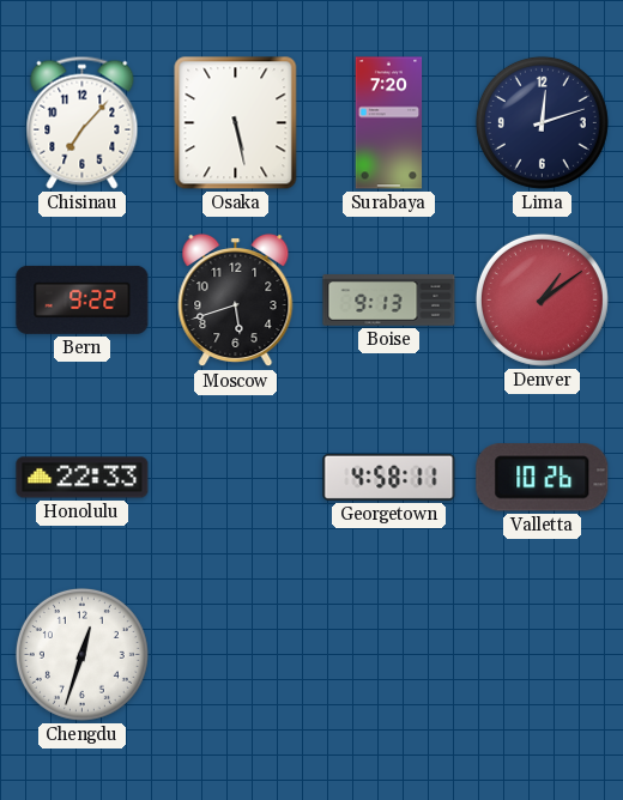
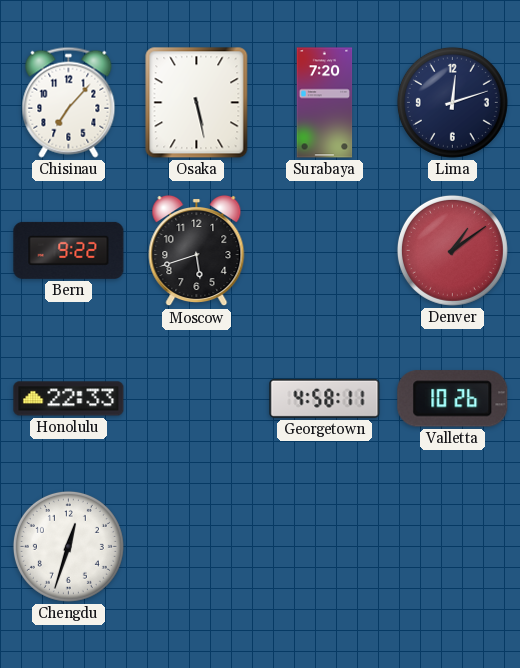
Boise: 9:13 -> none
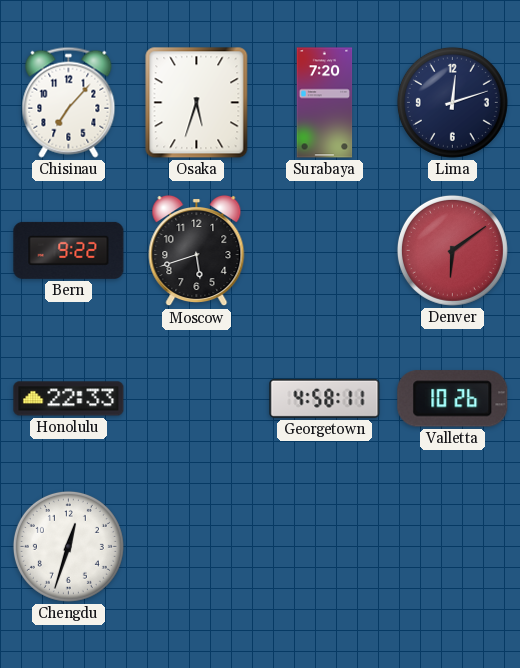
Osaka: 5:28 -> 5:33
Denver: 1:09 -> 6:09
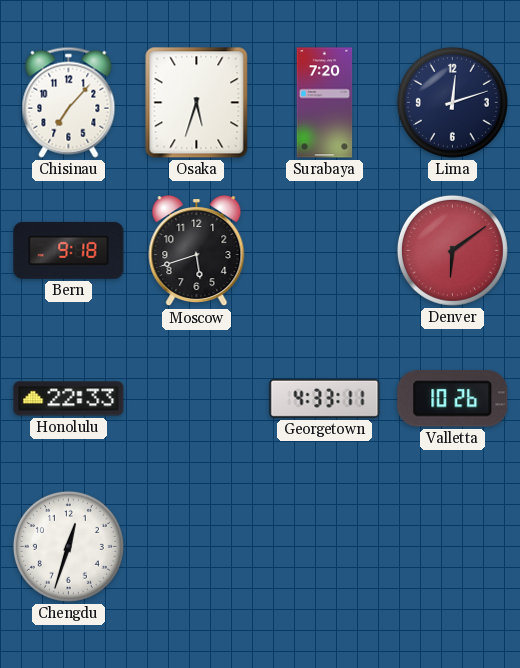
Bern: 9:22 -> 9:18
Georgetown: 4:58 -> 4:33
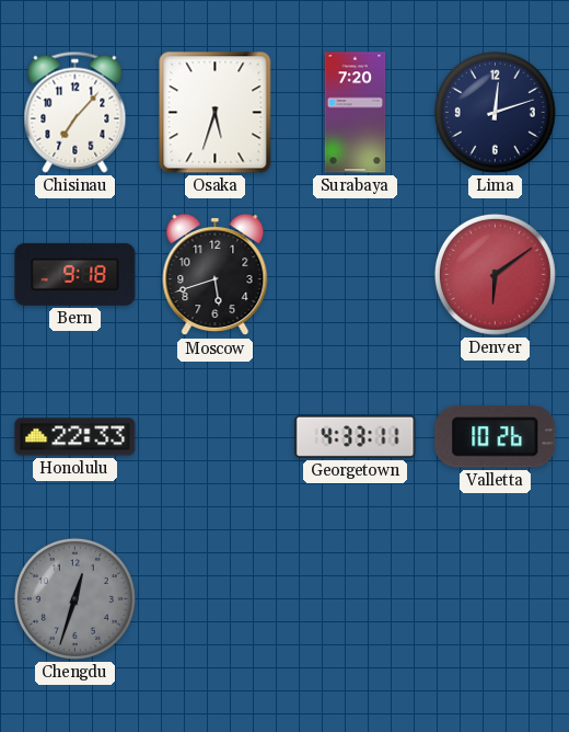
Chengdu dial: white -> grey
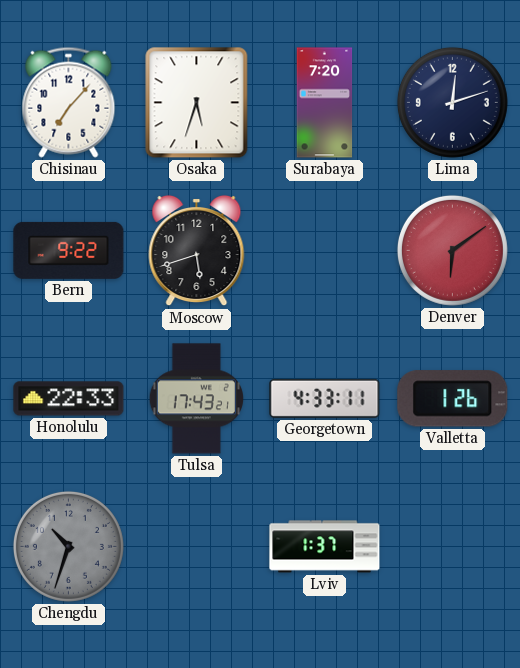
Bern: 9:18 -> 9:22
Tulsa: none -> 17:43
Valletta: 10:26 -> 1:26
Chengdu: 12:33 -> 10:33
Lviv: none -> 1:37
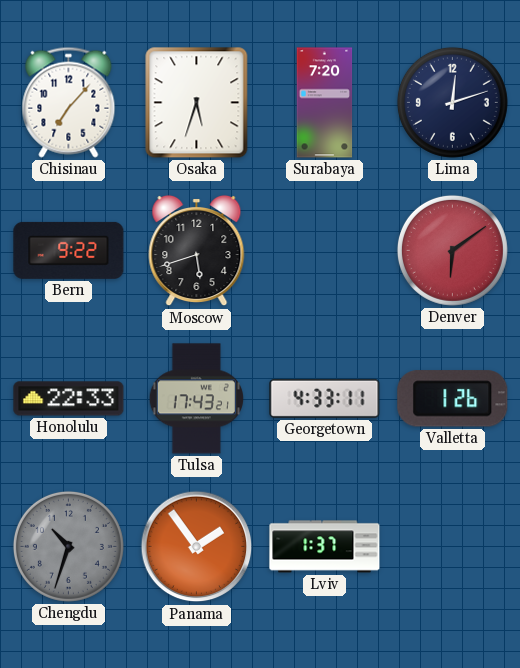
Panama: none -> 1:54
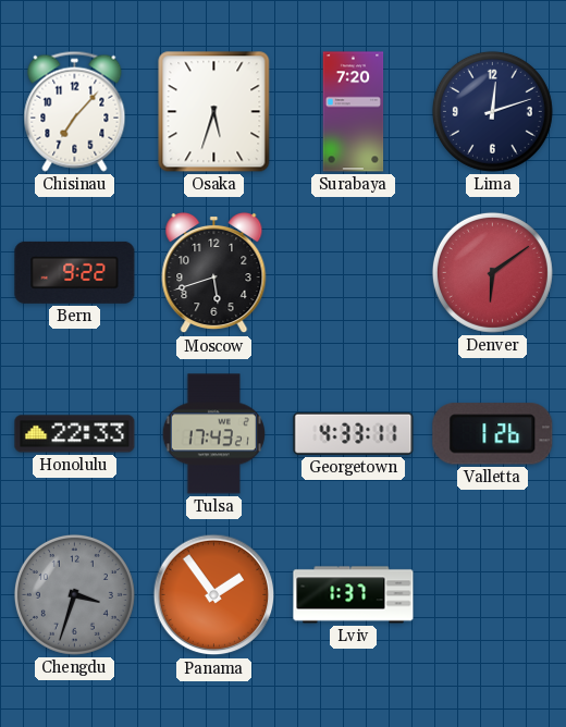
Chengdu: 10:33 -> 3:33
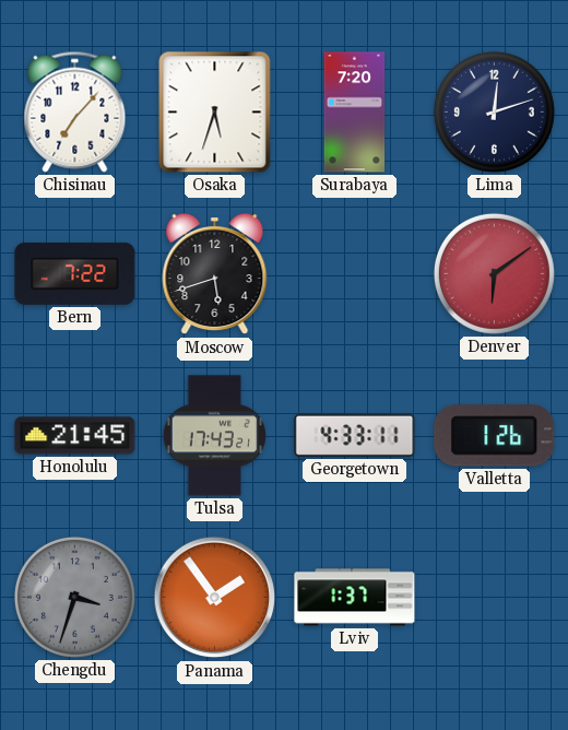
Bern: 9:22 -> 7:22
Honolulu: 22:33 -> 21:45
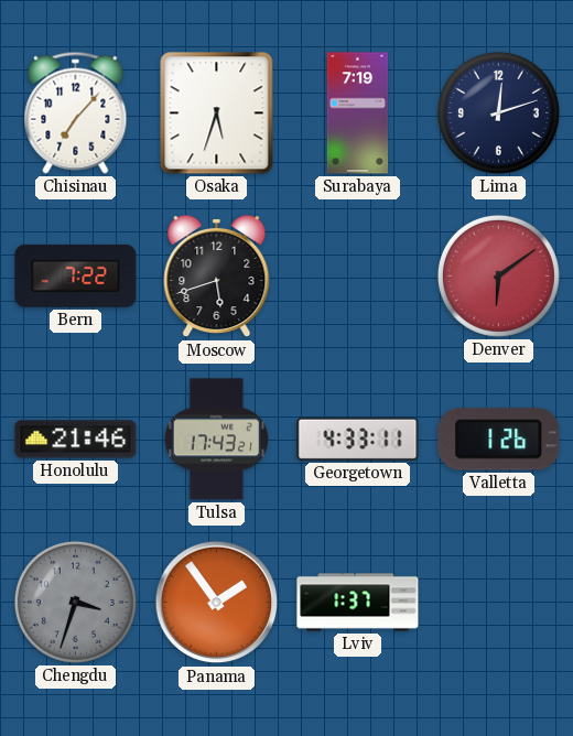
Surabaya: 7:20 -> 7:19
Honolulu: 21:45 -> 21:46
